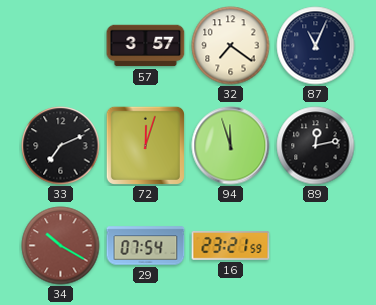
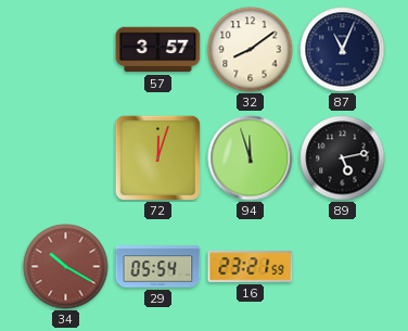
32: 7:21 -> 8:09
33: 7:11 -> none
89: 12:13 -> 5:13
29: 07:54 -> 05:54
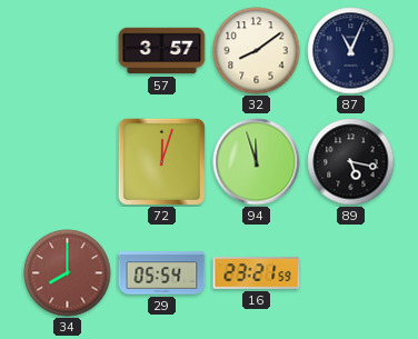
89: 5:13 -> 5:17
34: 10:20 -> 8:00
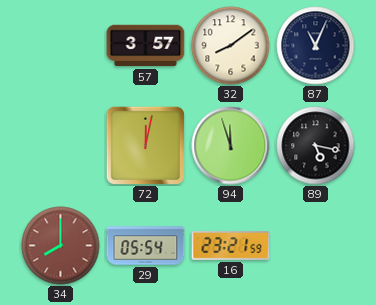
72: 12:03 -> 12:02
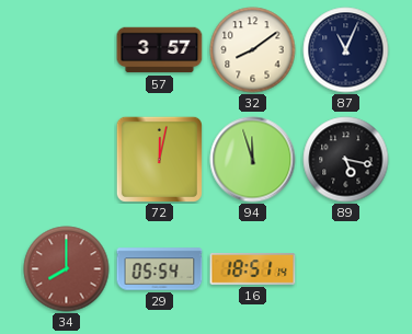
16: 23:21 -> 18:51
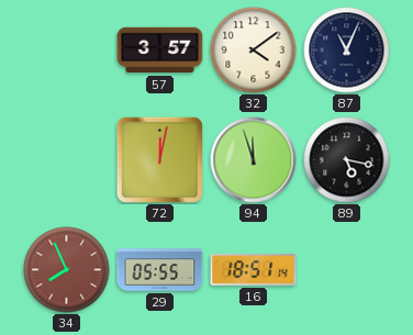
32: 8:09 -> 4:09
34: 8:00 -> 7:56
29: 05:54 -> 05:55
